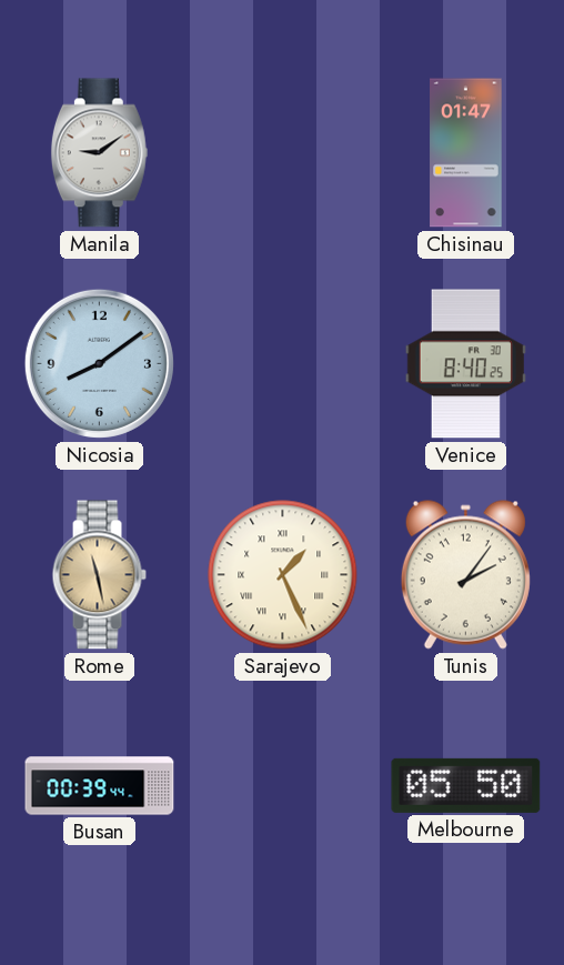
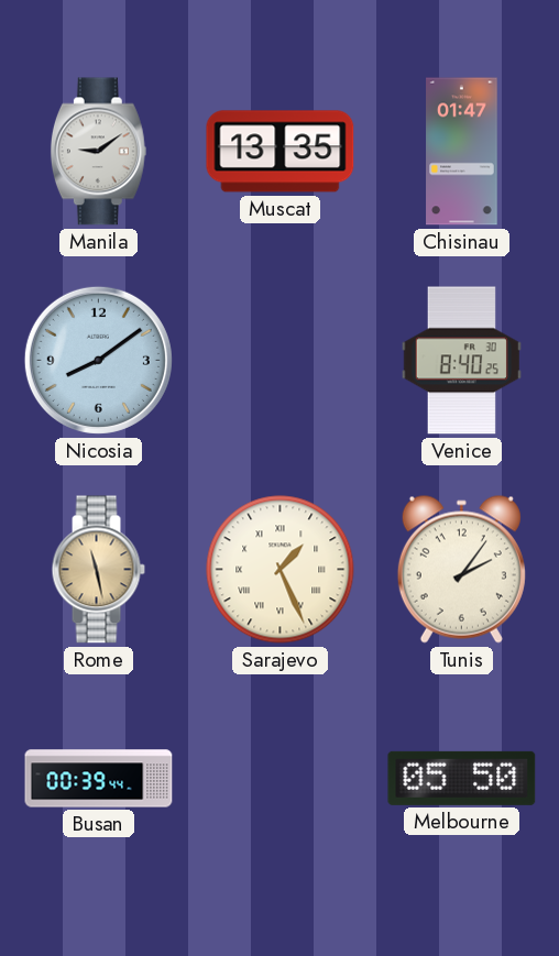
Muscat: none -> 13:35
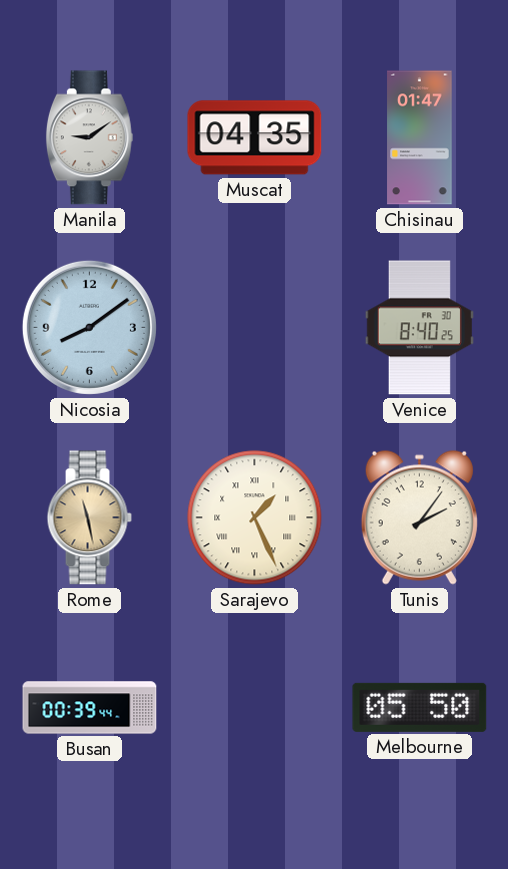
Muscat: 13:35 -> 04:35
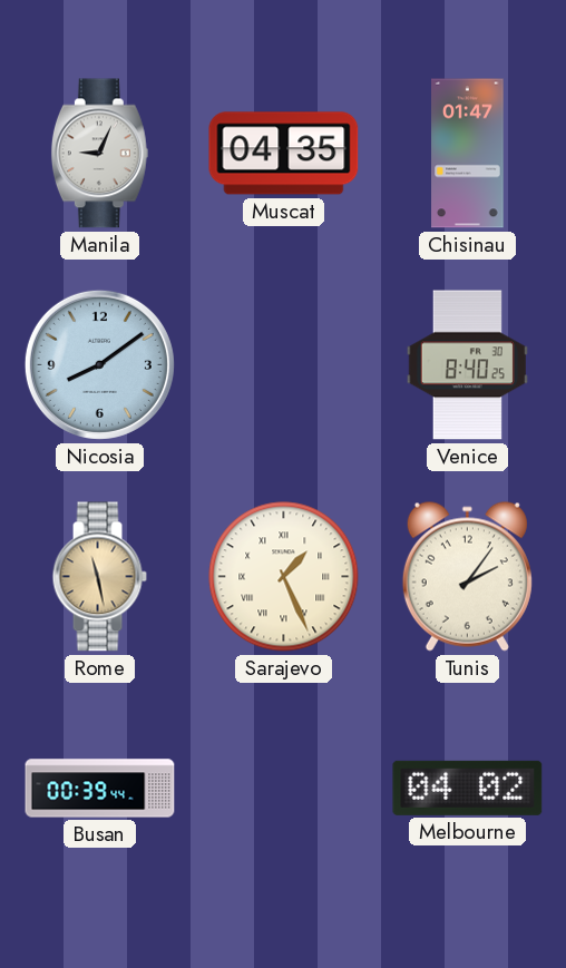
Manila: 9:09 -> 9:04
Melbourne: 05:50 -> 04:02
